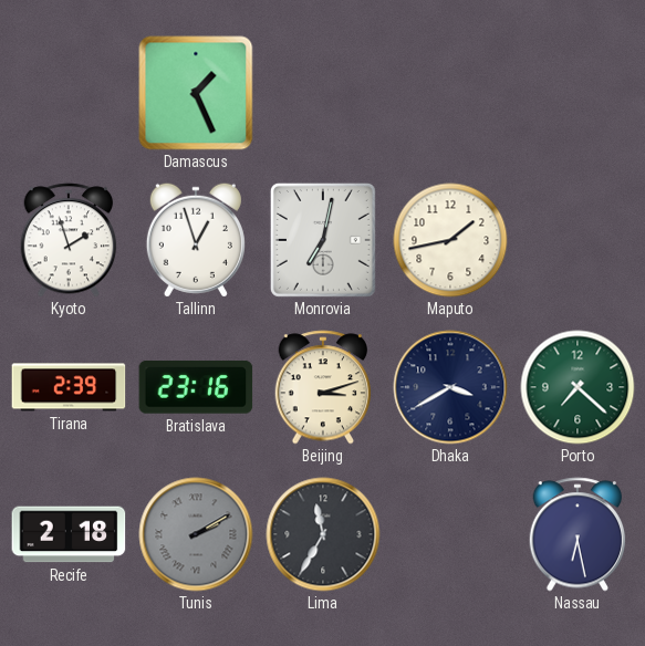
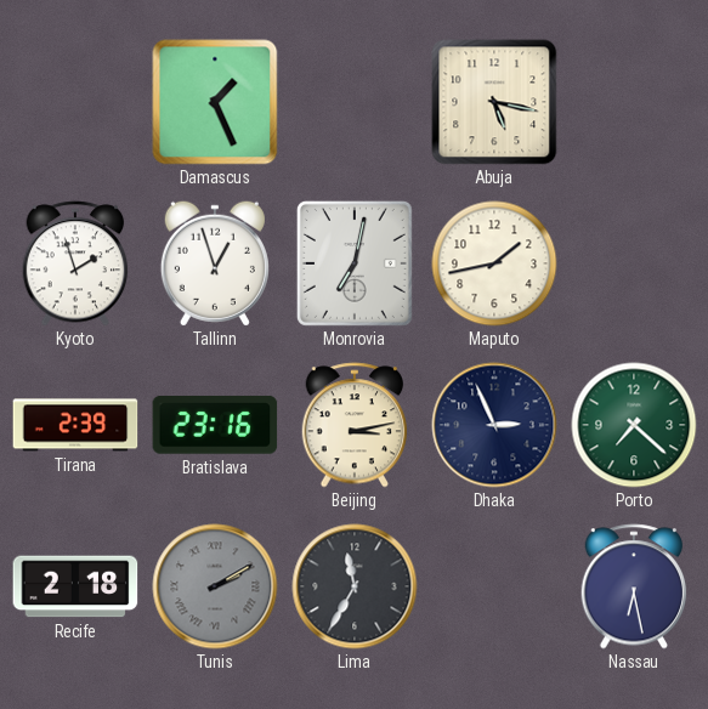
Abuja: none -> 5:17
Beijing: 3:12 -> 3:13
Dhaka: 3:40 -> 2:56
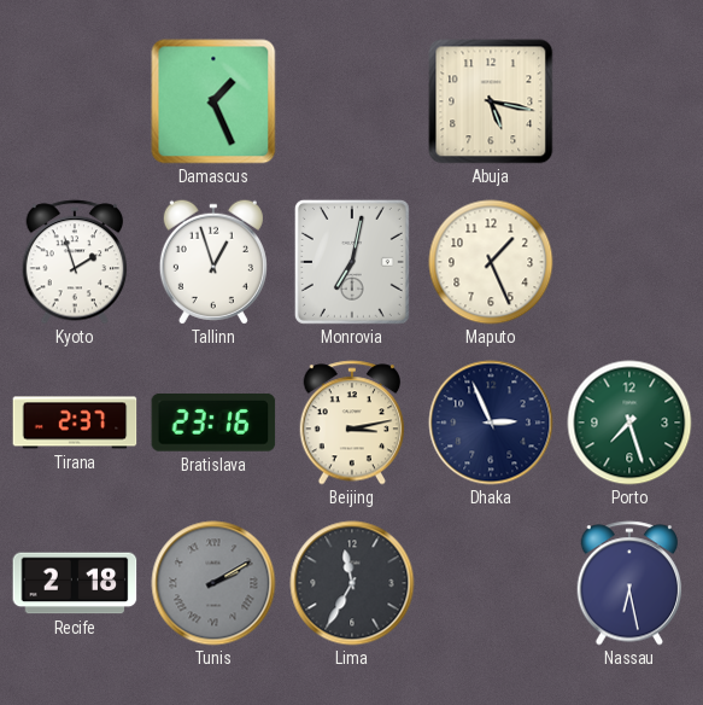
Maputo: 1:43 -> 1:26
Tirana: 2:39 -> 2:37
Porto: 7:22 -> 7:27
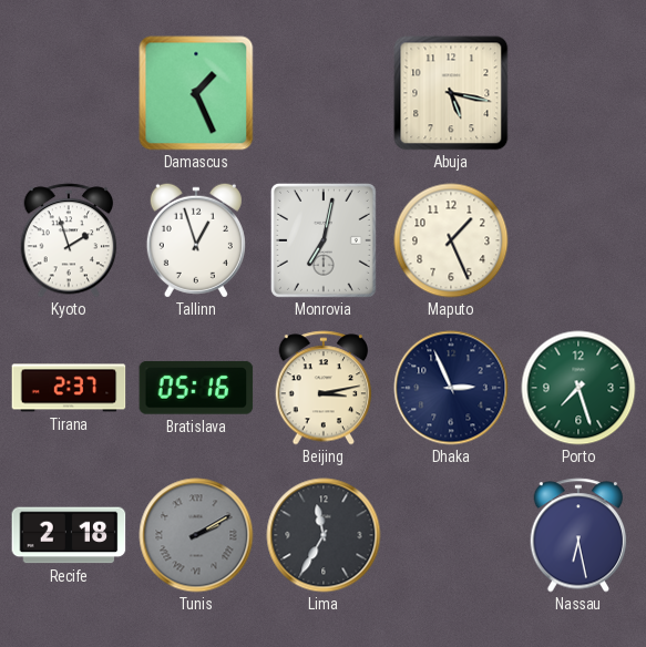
Bratislava: 23:16 -> 05:16
